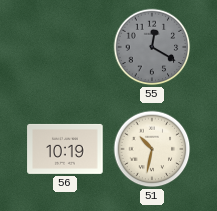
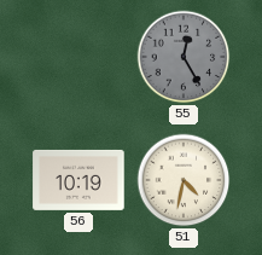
55: 12:20 -> 12:25
51: 10:32 -> 4:32
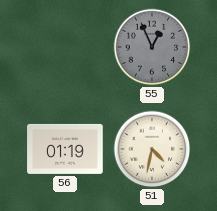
55: 12:25 -> 12:56
56: 10:19 -> 01:19
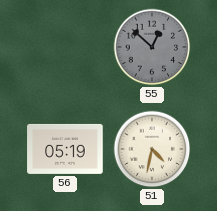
55: 12:56 -> 12:52
56: 01:19 -> 05:19
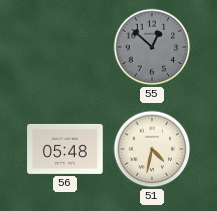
56: 05:19 -> 05:48
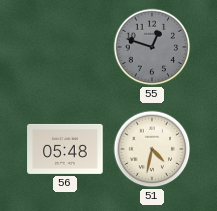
55: 12:52 -> 12:48
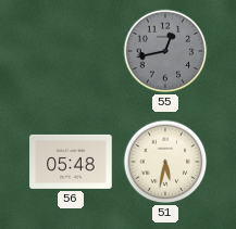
55: 12:48 -> 12:43
51: 4:32 -> 5:32
